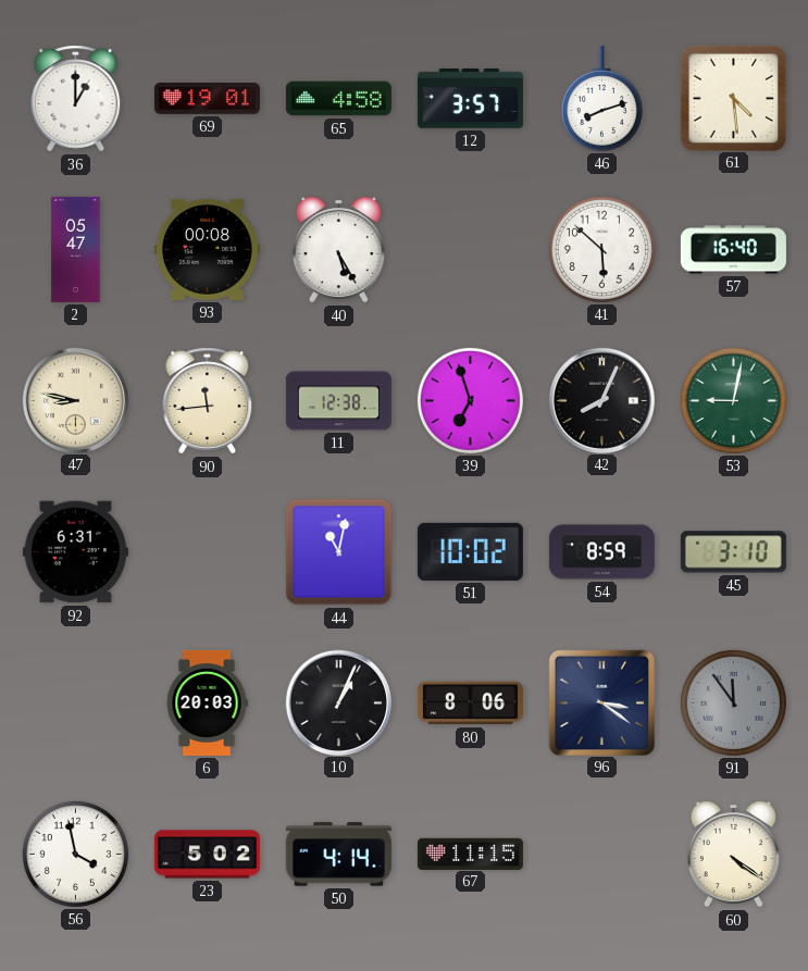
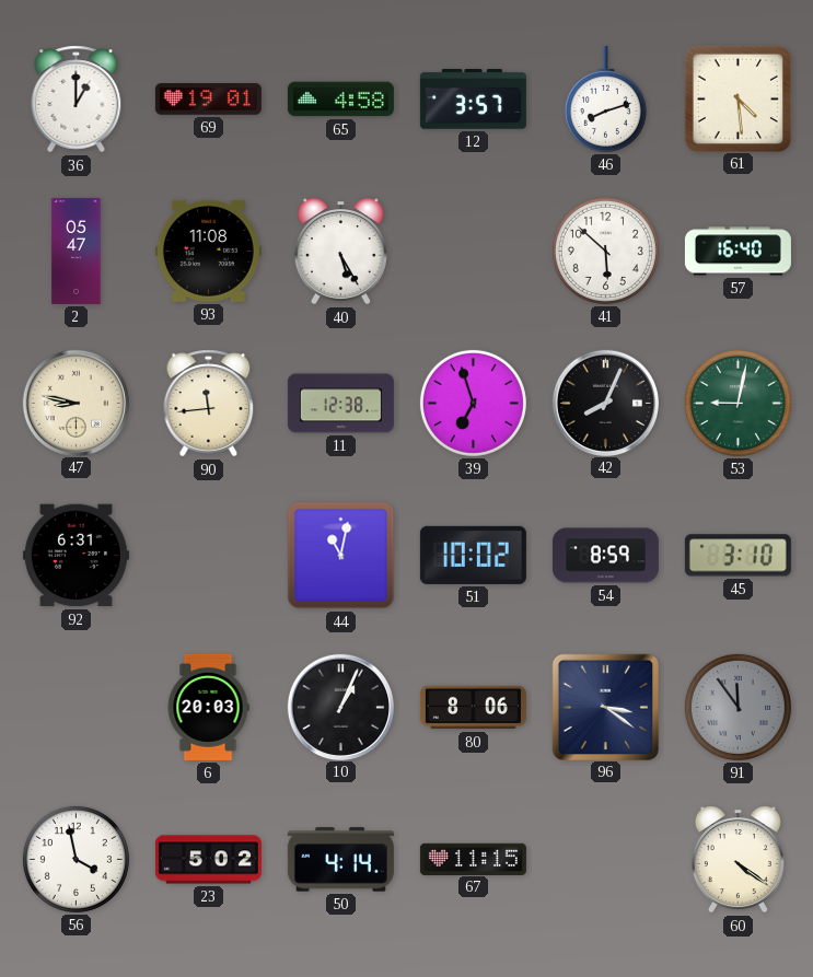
93: 00:08 -> 11:08
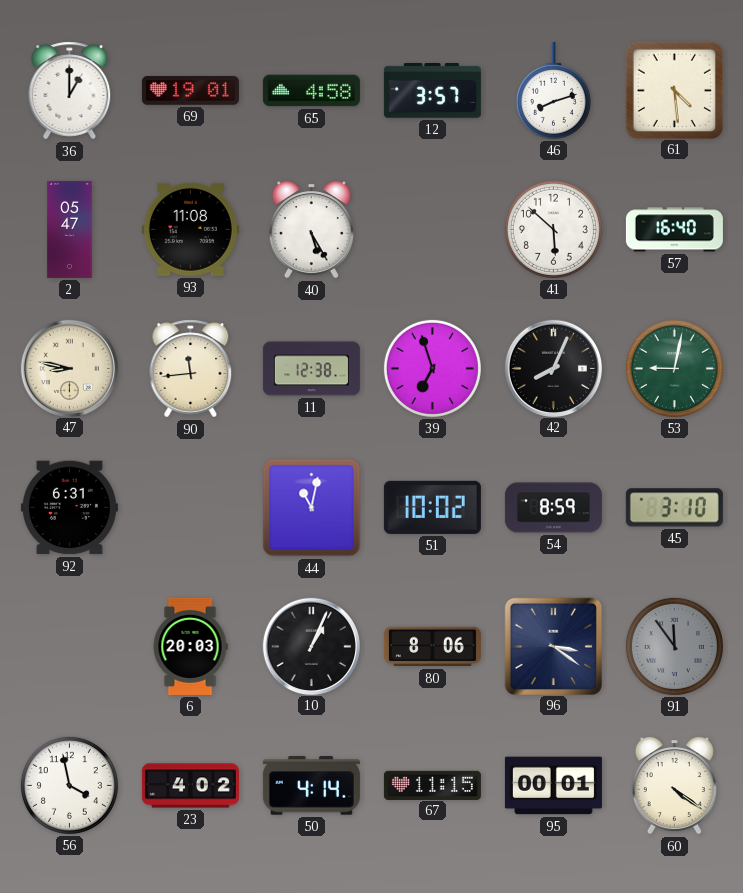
23: 5:02 -> 4:02
95: none -> 00:01
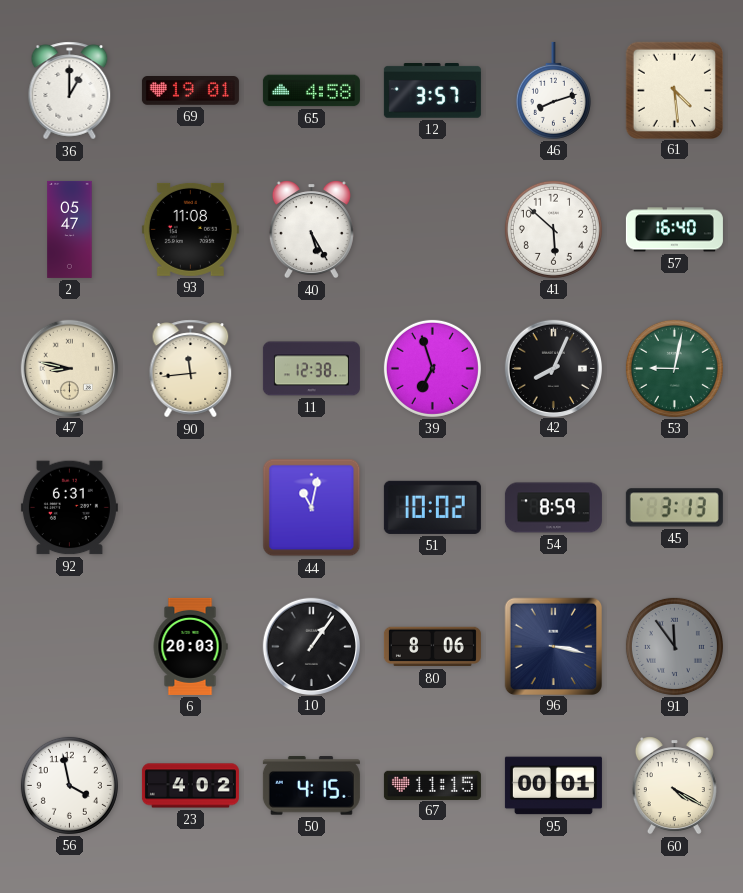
45: 3:10 -> 3:13
10: 1:04 -> 1:06
96: 3:21 -> 3:17
50: 4:14 -> 4:15
60: 4:21 -> 4:20
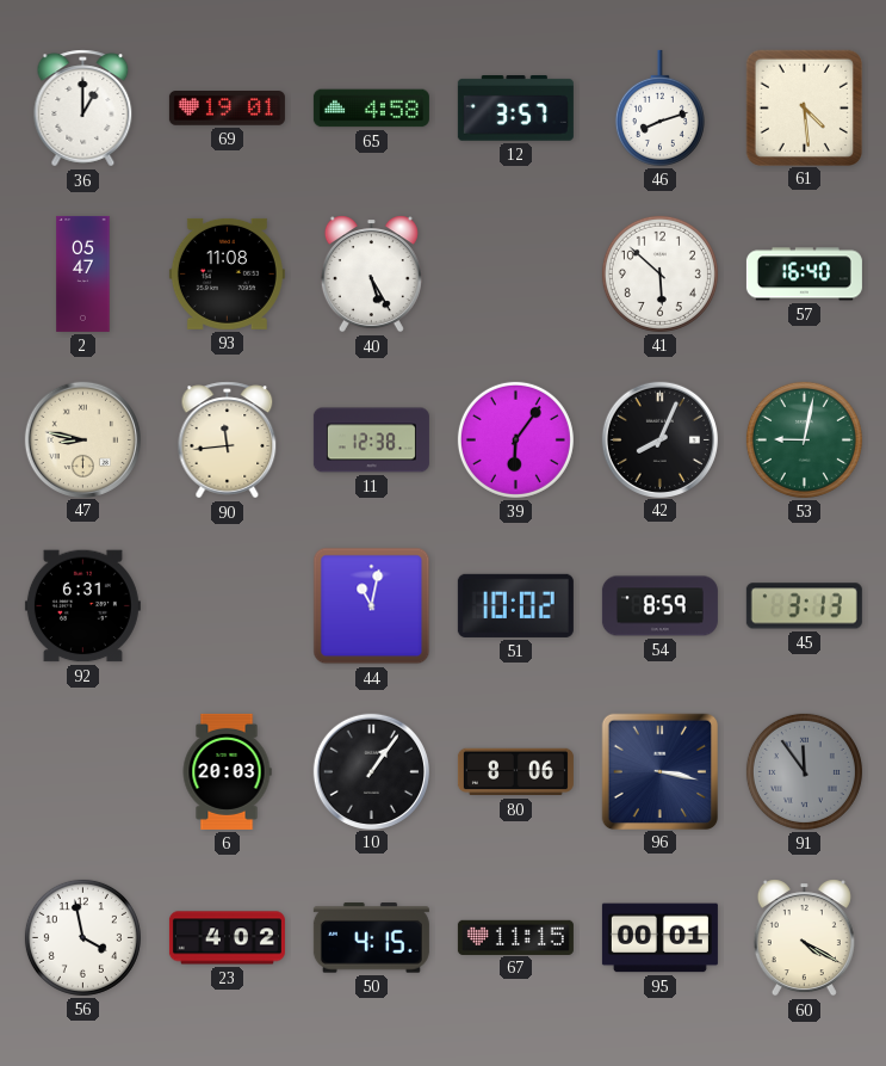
39: 6:57 -> 6:06
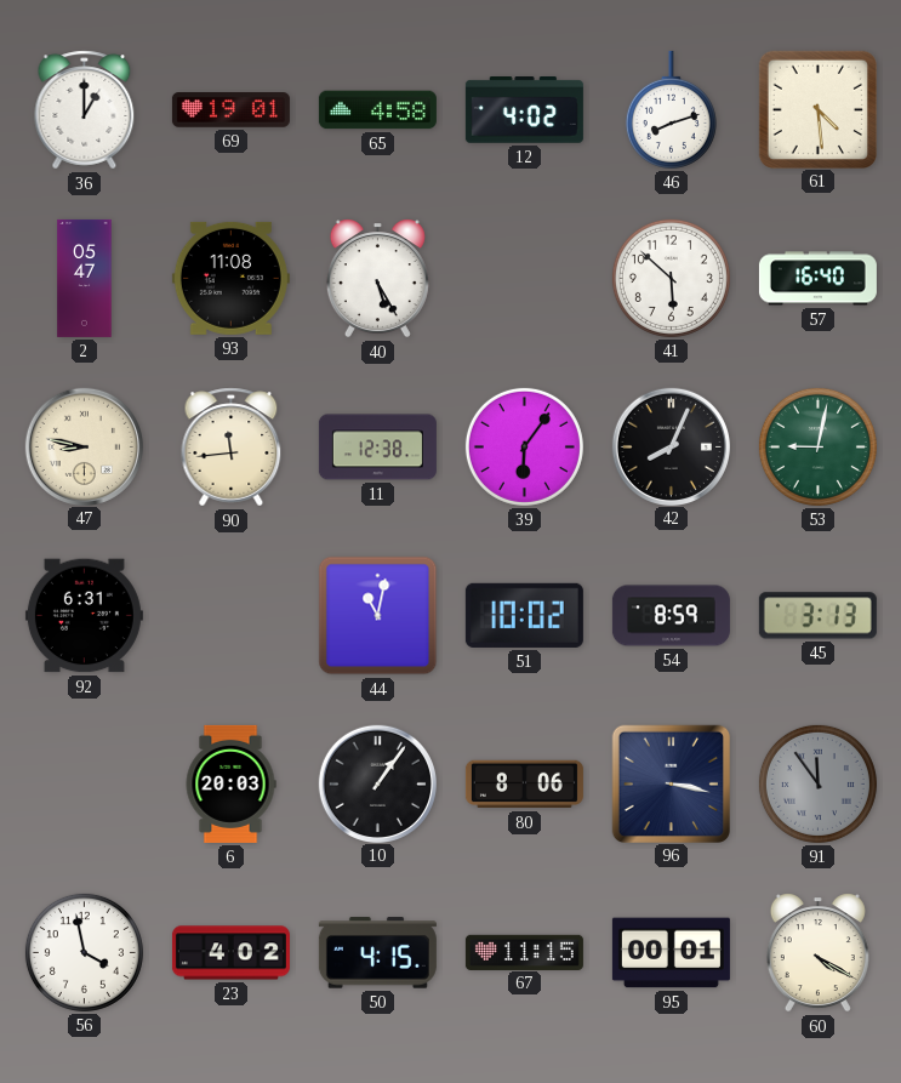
12: 3:57 -> 4:02
